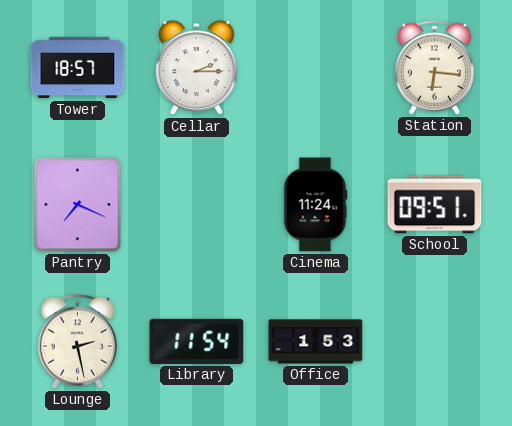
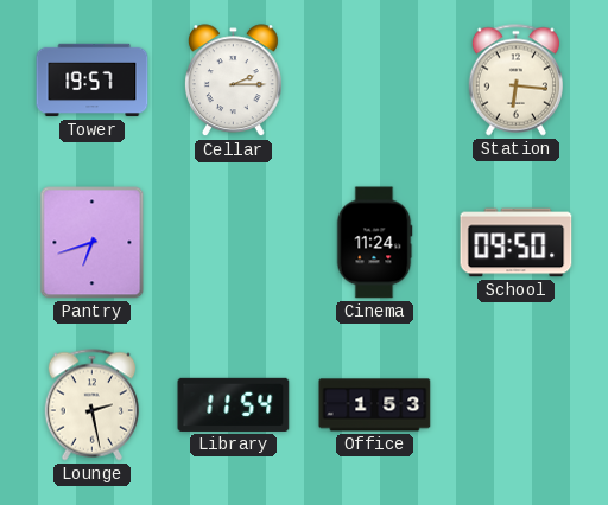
Tower: 18:57 -> 19:57
Pantry: 7:19 -> 6:42
School: 09:51 -> 09:50
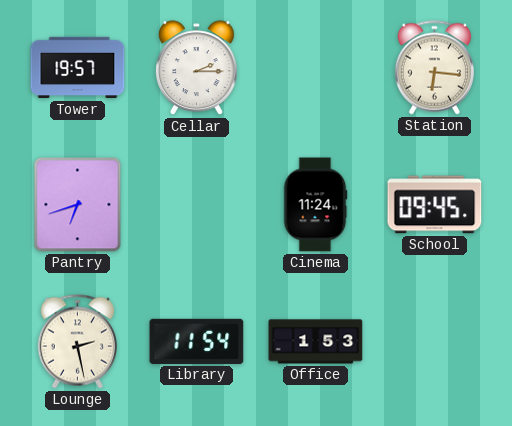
School: 09:50 -> 09:45
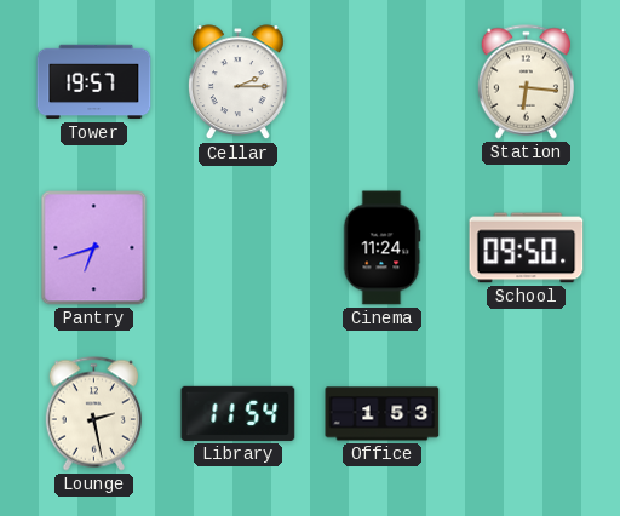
School: 09:45 -> 09:50
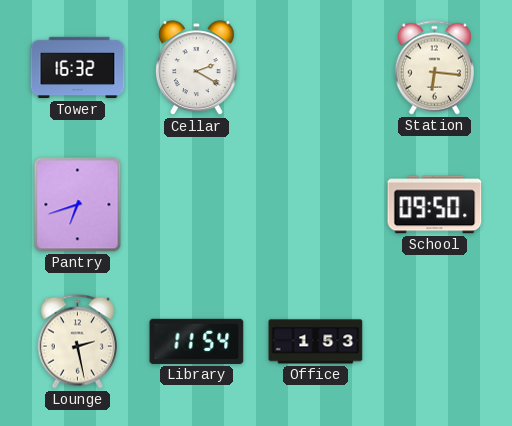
Tower: 19:57 -> 16:32
Cellar: 2:15 -> 2:20
Cinema: 11:24 -> none
